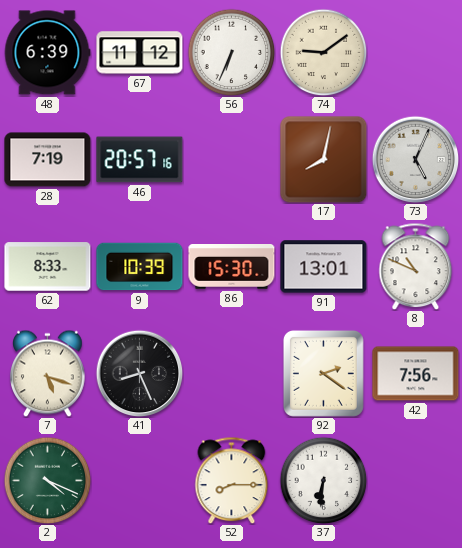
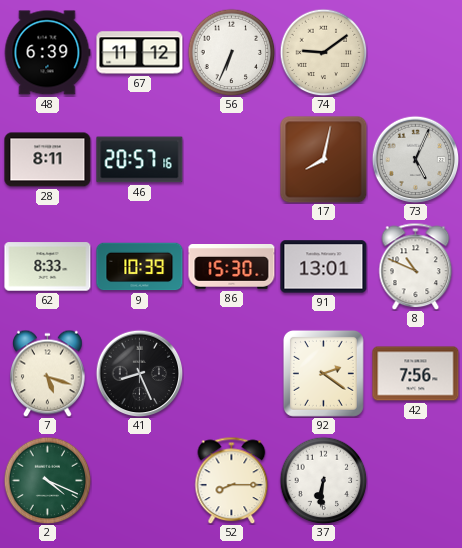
28: 7:19 -> 8:11
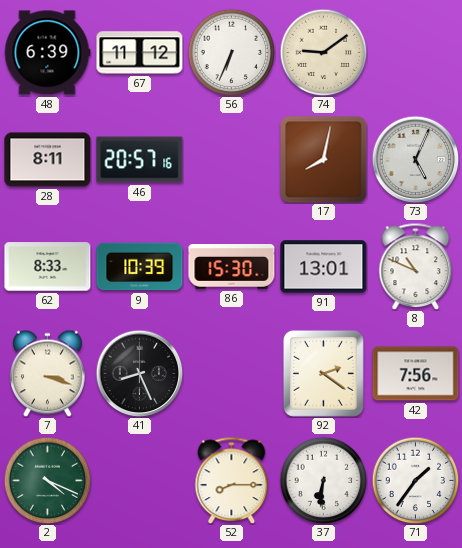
7: 5:18 -> 3:18
71: none -> 1:36
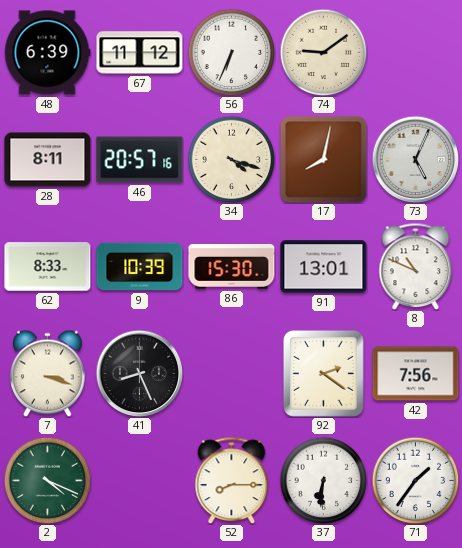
34: none -> 4:18
